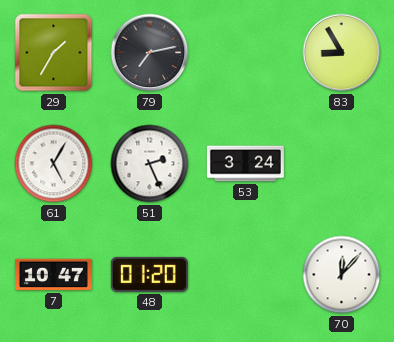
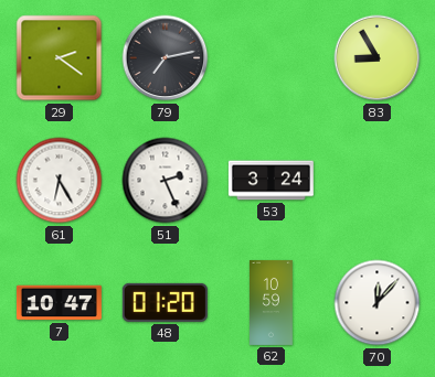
29: 1:35 -> 2:21
61: 5:05 -> 6:25
62: none -> 10:59
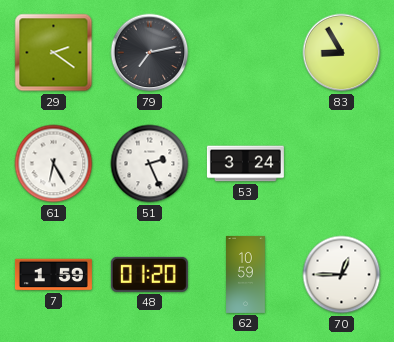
7: 10:47 -> 1:59
70: 12:07 -> 12:45
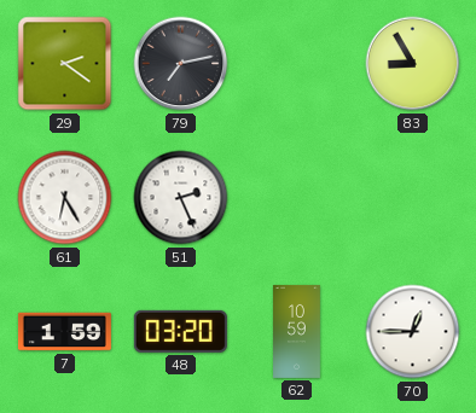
53: 3:24 -> none
48: 01:20 -> 03:20
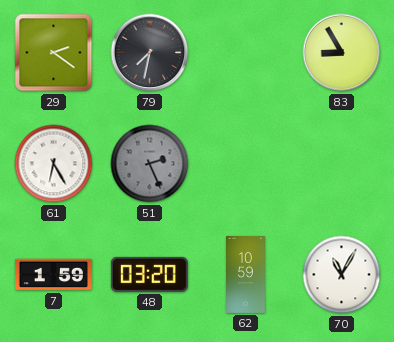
79: 7:13 -> 7:32
51 dial: white -> grey
70: 12:45 -> 11:05
